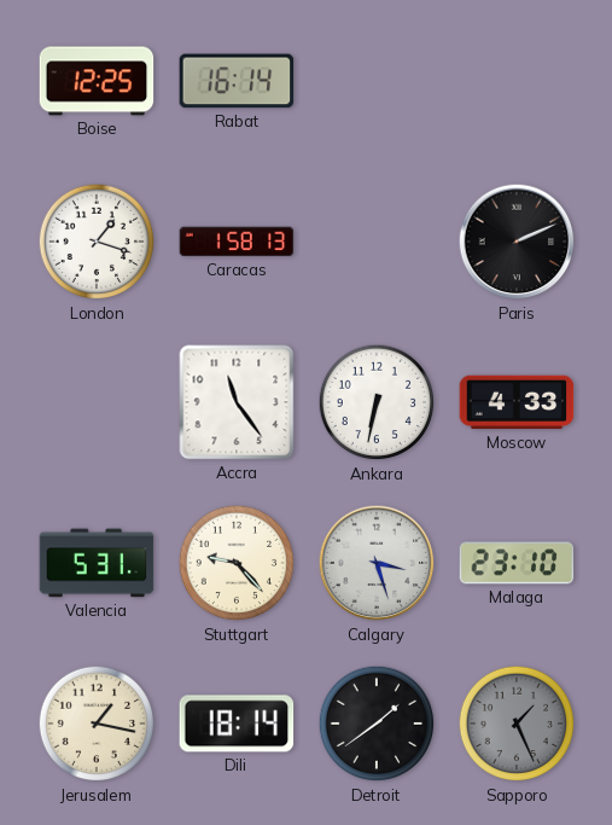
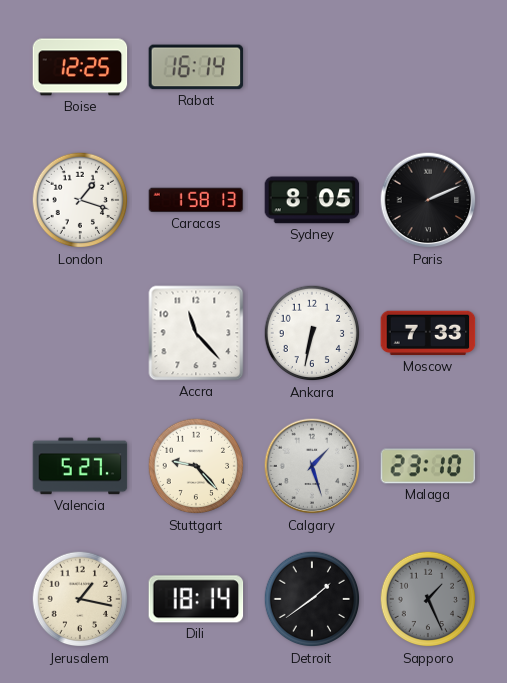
Sydney: none -> 8:05
Accra: 11:24 -> 11:23
Moscow: 4:33 -> 7:33
Valencia: 5:31 -> 5:27
Calgary: 3:27 -> 1:27
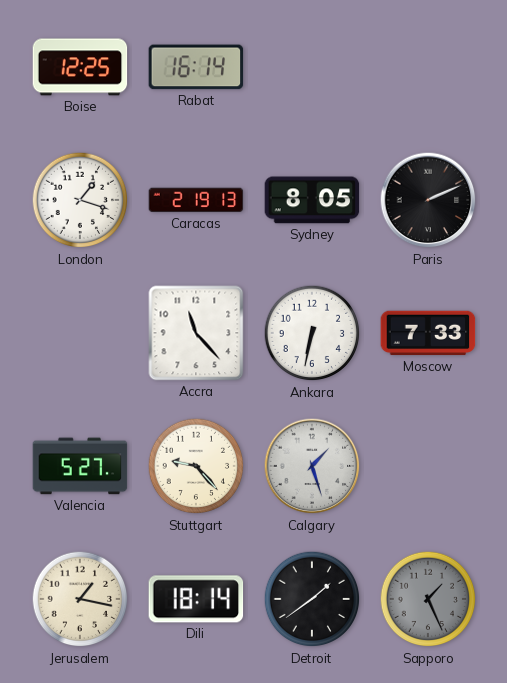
Caracas: 1:58 -> 2:19
Malaga: 23:10 -> none
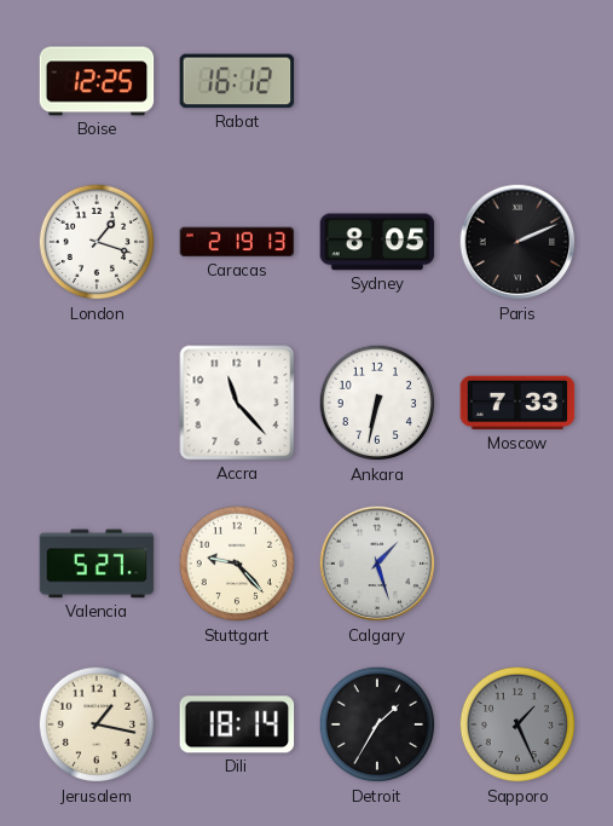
Rabat: 16:14 -> 16:12
Detroit: 1:39 -> 1:35
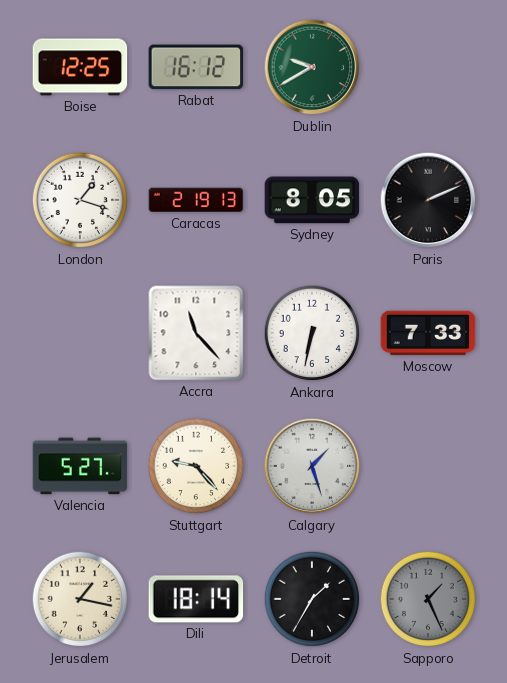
Dublin: none -> 9:40
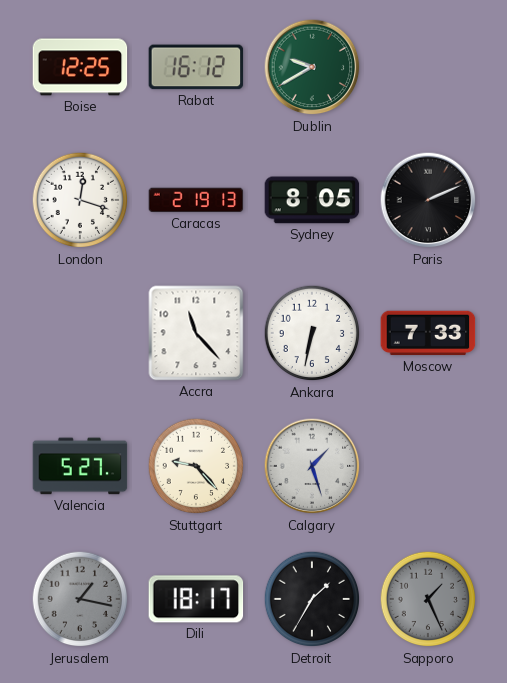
London: 1:18 -> 12:18
Jerusalem dial: cream -> grey
Dili: 18:14 -> 18:17
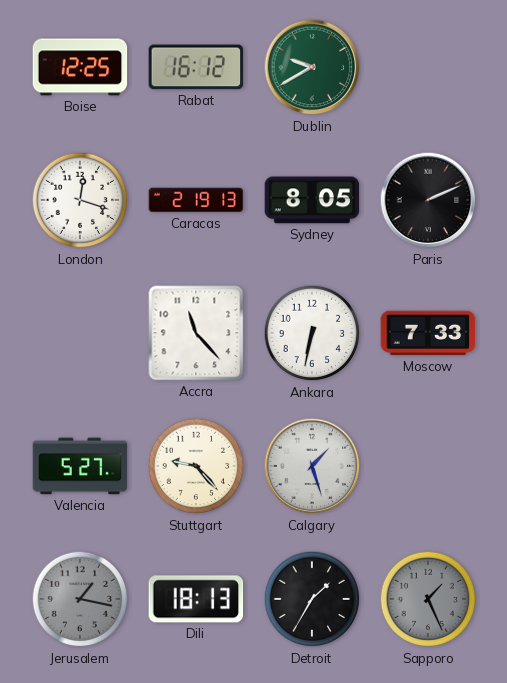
Dili: 18:17 -> 18:13
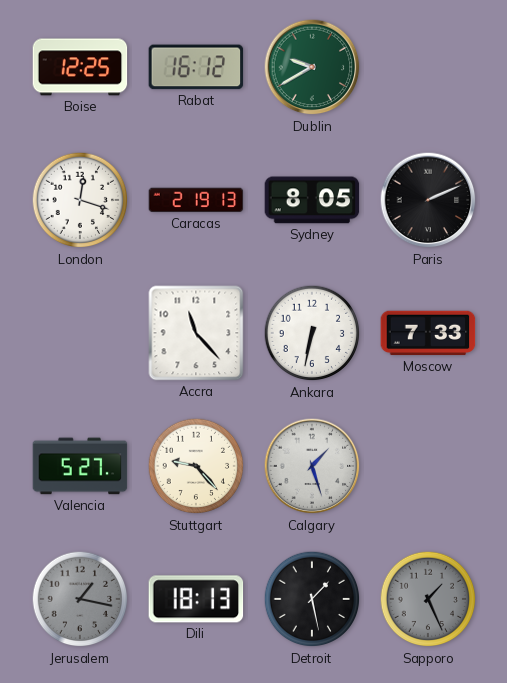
Detroit: 1:35 -> 1:28
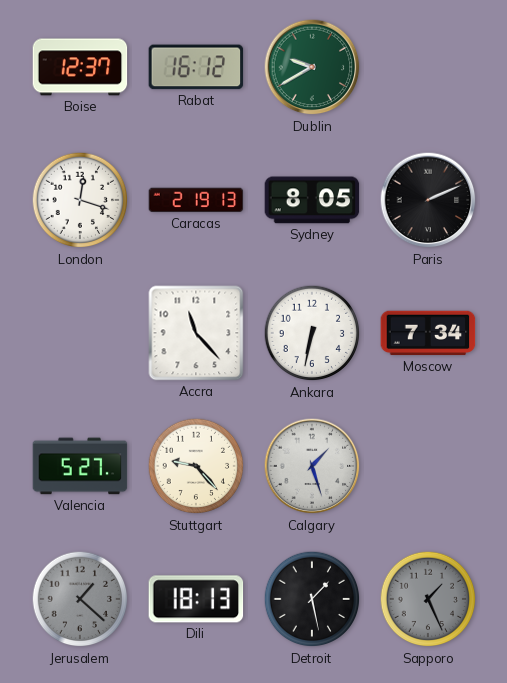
Boise: 12:25 -> 12:37
Moscow: 7:33 -> 7:34
Jerusalem: 1:17 -> 1:22
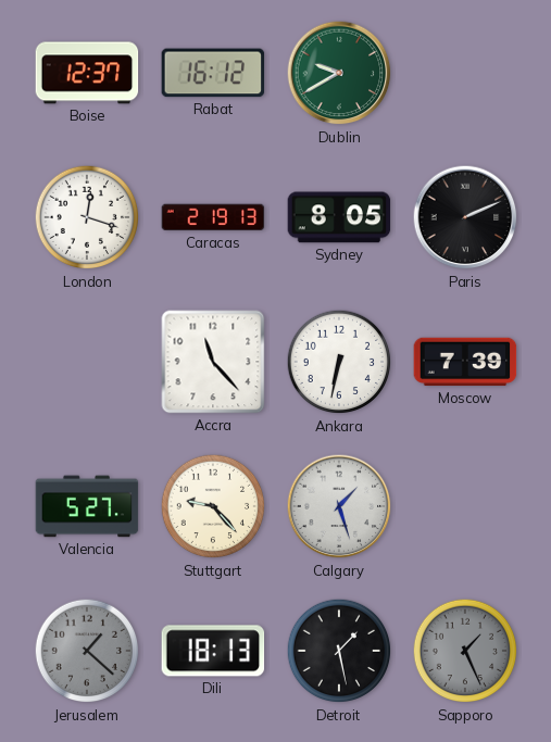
Moscow: 7:34 -> 7:39
